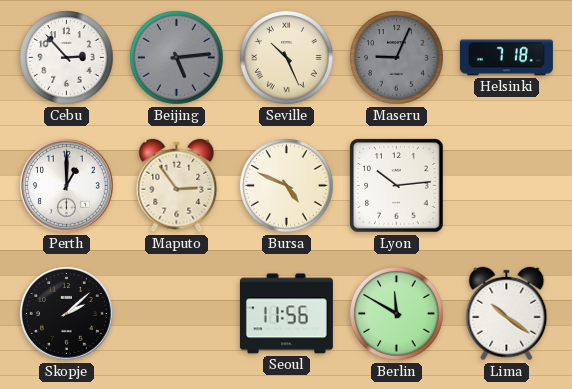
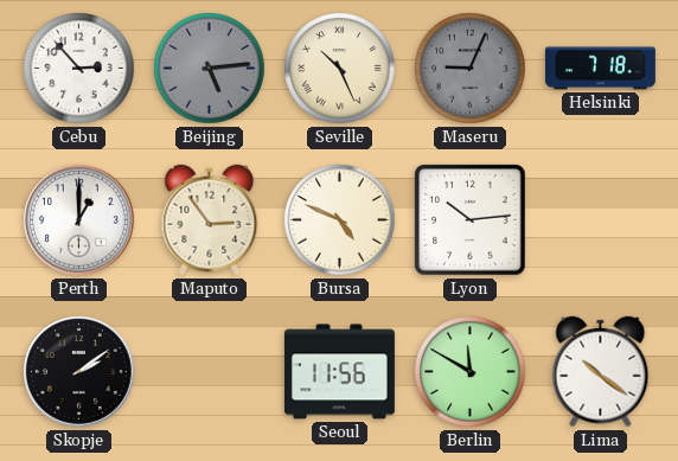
Skopje: 2:08 -> 2:09
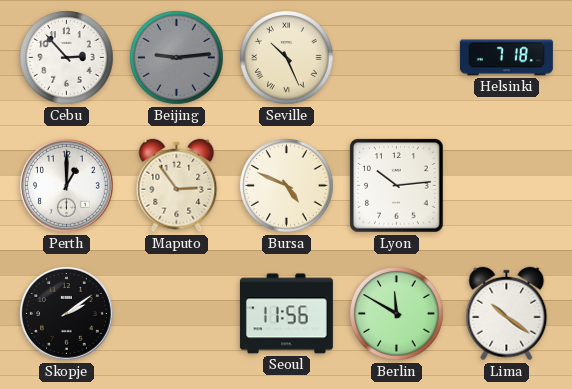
Beijing: 5:14 -> 9:14
Maseru: 9:04 -> none
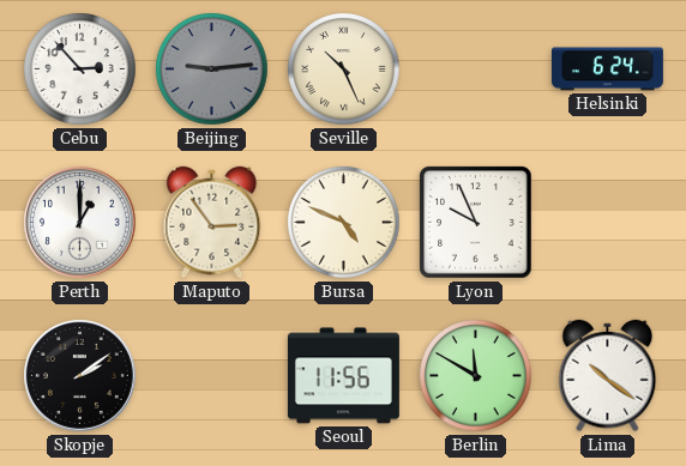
Helsinki: 7:18 -> 6:24
Lyon: 10:14 -> 9:56
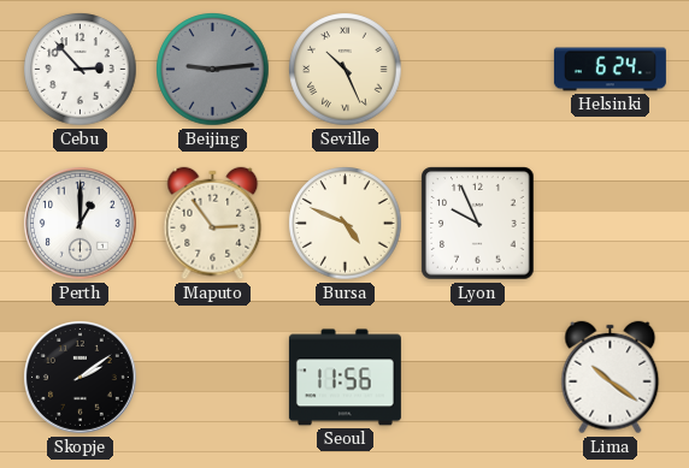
Berlin: 11:50 -> none
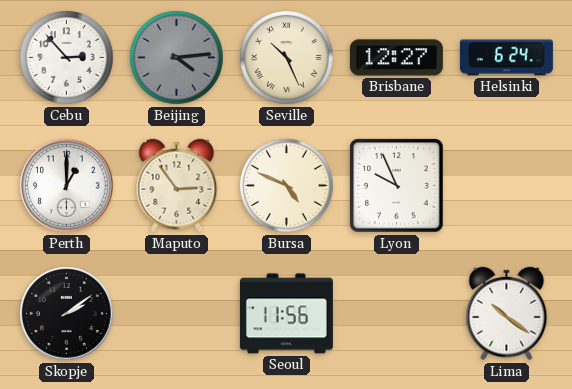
Beijing: 9:14 -> 4:14
Brisbane: none -> 12:27
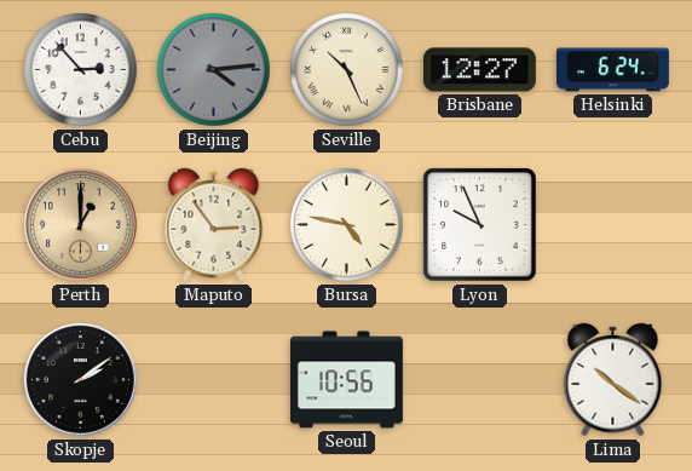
Perth dial: white -> champagne
Bursa: 4:49 -> 4:47
Seoul: 11:56 -> 10:56
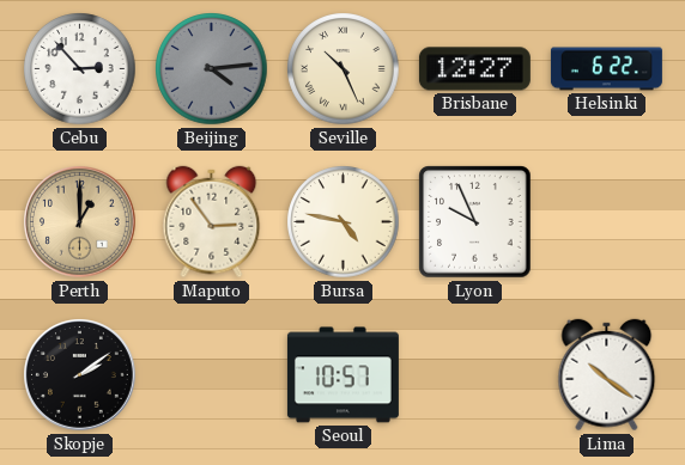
Helsinki: 6:24 -> 6:22
Seoul: 10:56 -> 10:57
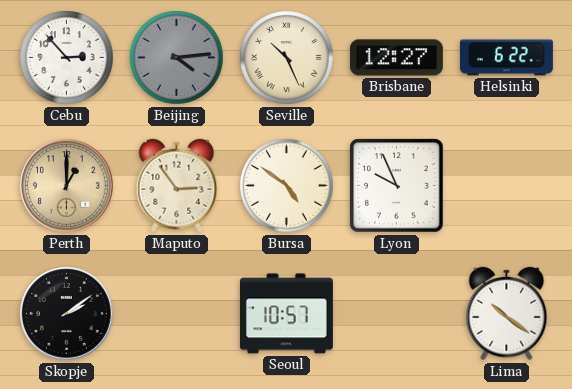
Bursa: 4:47 -> 4:51
